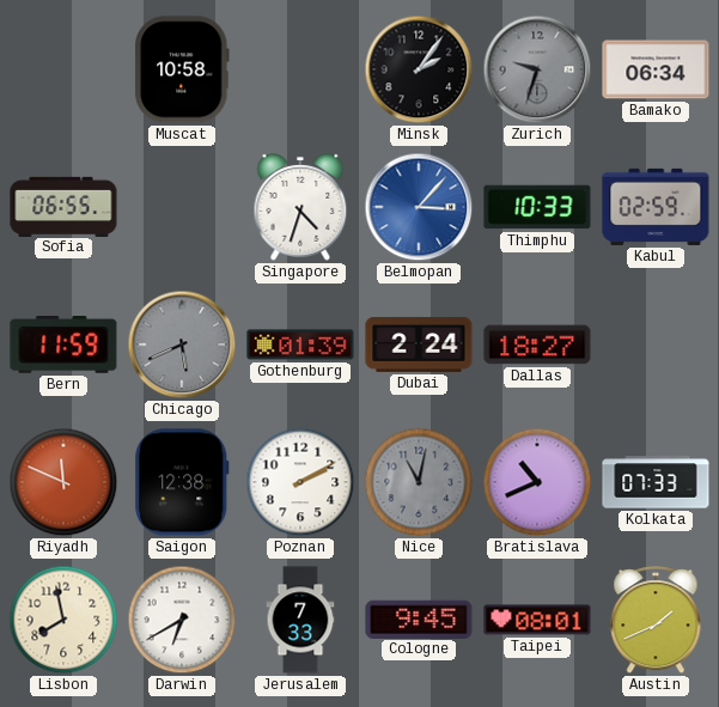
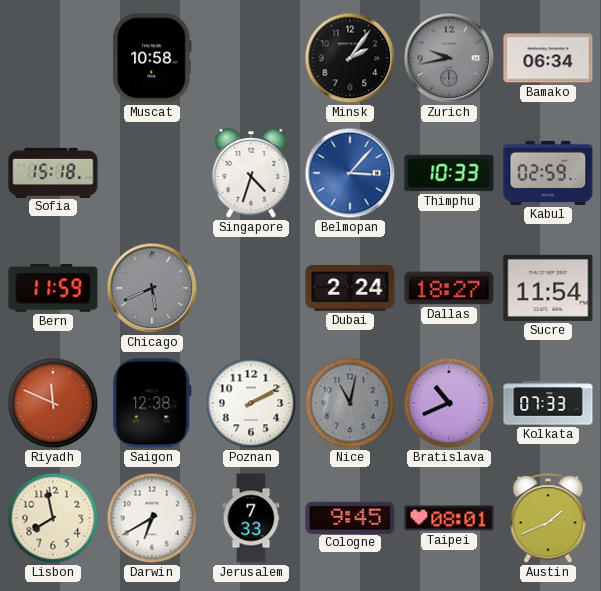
Zurich: 9:33 -> 9:43
Sofia: 06:55 -> 15:18
Gothenburg: 01:39 -> none
Sucre: none -> 11:54
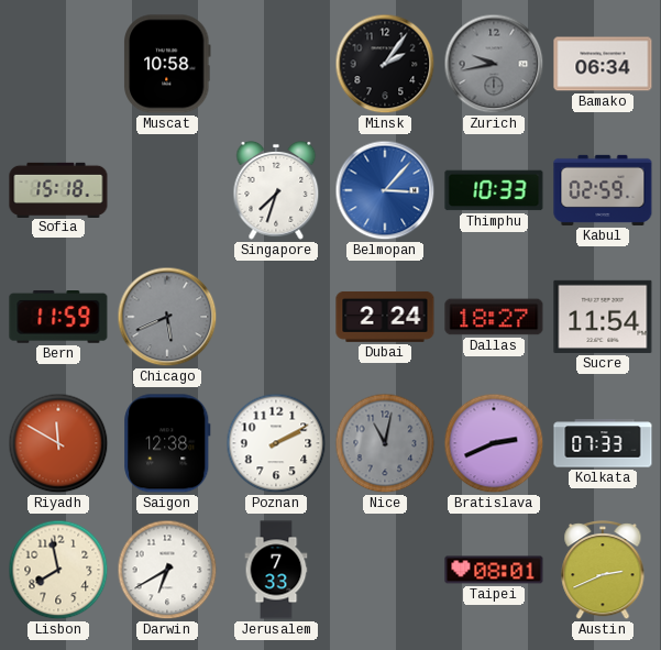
Singapore: 4:33 -> 7:33
Riyadh: 11:49 -> 11:50
Bratislava: 10:41 -> 2:41
Cologne: 9:45 -> none
Austin: 1:41 -> 2:41
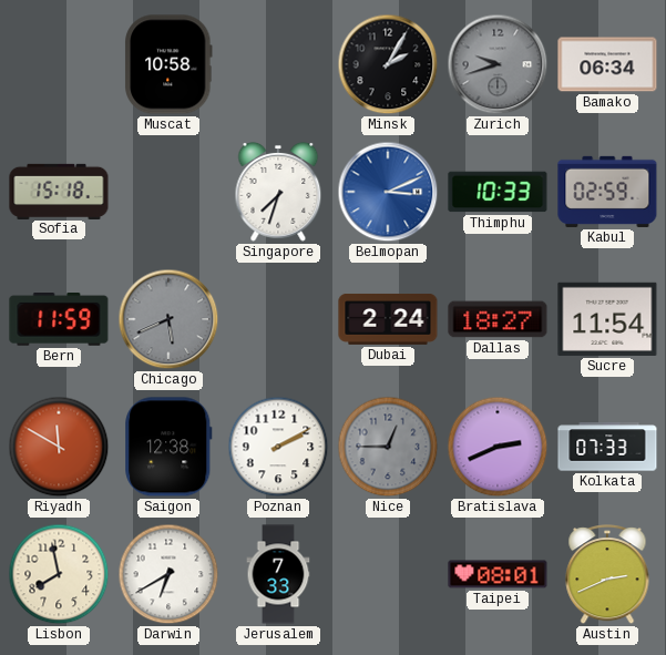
Minsk: 2:06 -> 2:05
Zurich: 9:43 -> 9:42
Belmopan: 3:07 -> 3:11
Nice: 11:02 -> 12:45
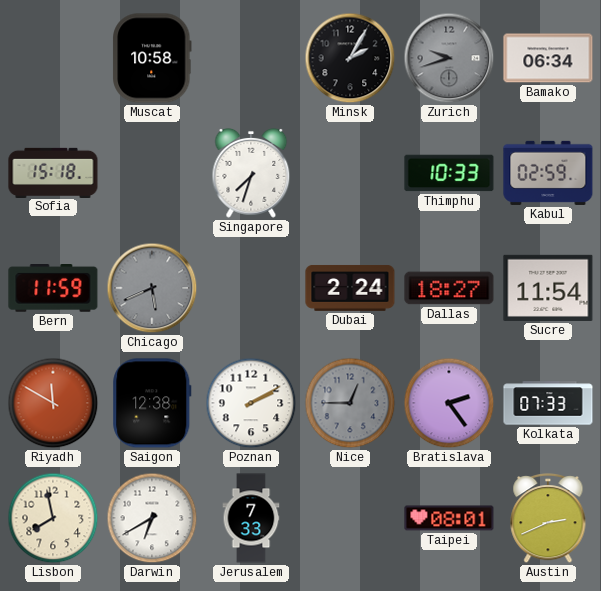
Belmopan: 3:11 -> none
Bratislava: 2:41 -> 2:24
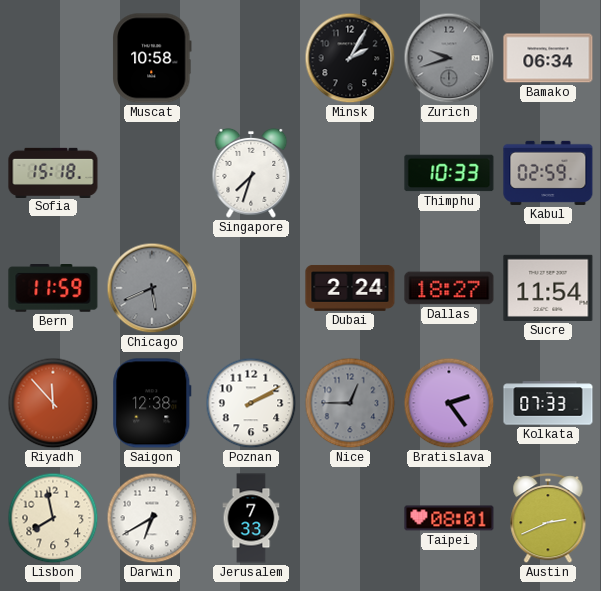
Riyadh: 11:50 -> 11:53
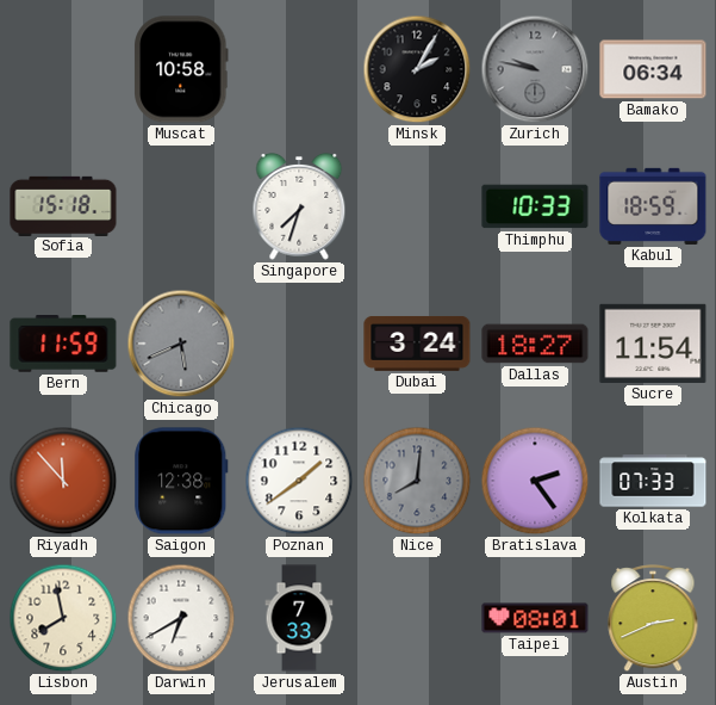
Zurich: 9:42 -> 9:47
Kabul: 02:59 -> 18:59
Dubai: 2:24 -> 3:24
Poznan: 2:10 -> 1:39
Nice: 12:45 -> 8:01
